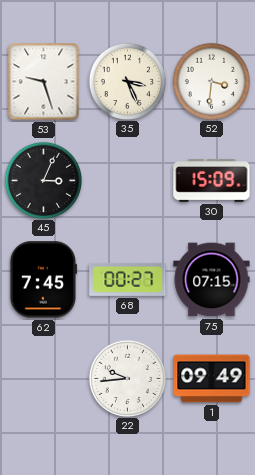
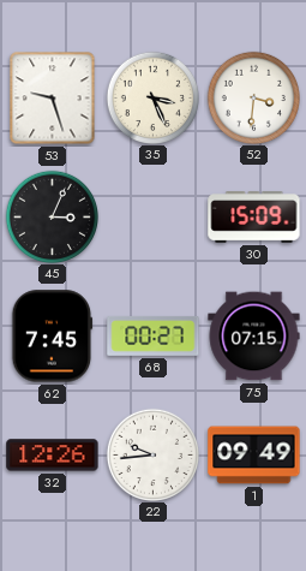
32: none -> 12:26
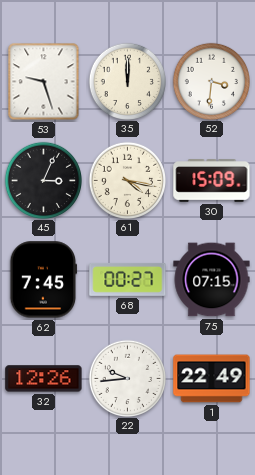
35: 3:26 -> 12:00
61: none -> 4:17
1: 09:49 -> 22:49
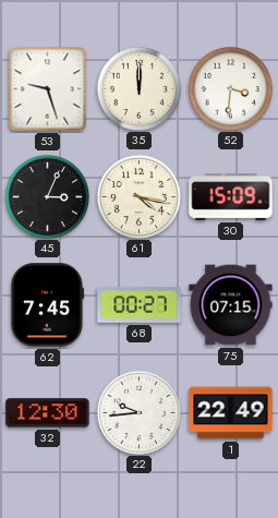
32: 12:26 -> 12:30
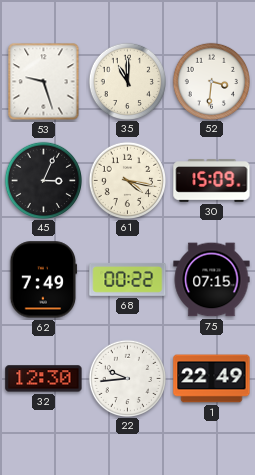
35: 12:00 -> 11:00
62: 7:45 -> 7:49
68: 00:27 -> 00:22
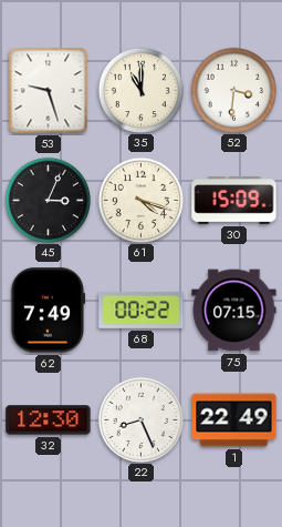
61: 4:17 -> 4:18
22: 9:44 -> 8:26
